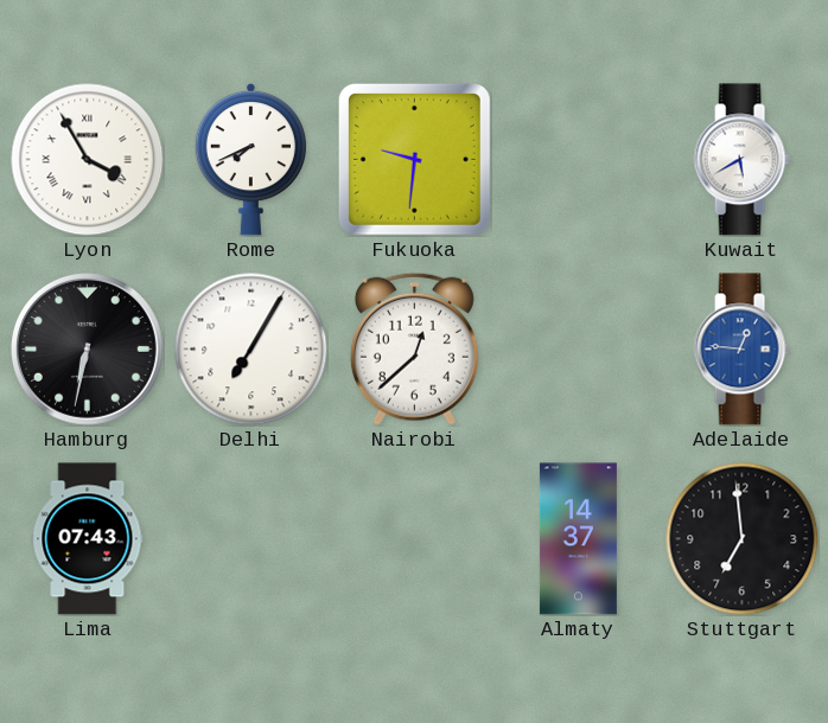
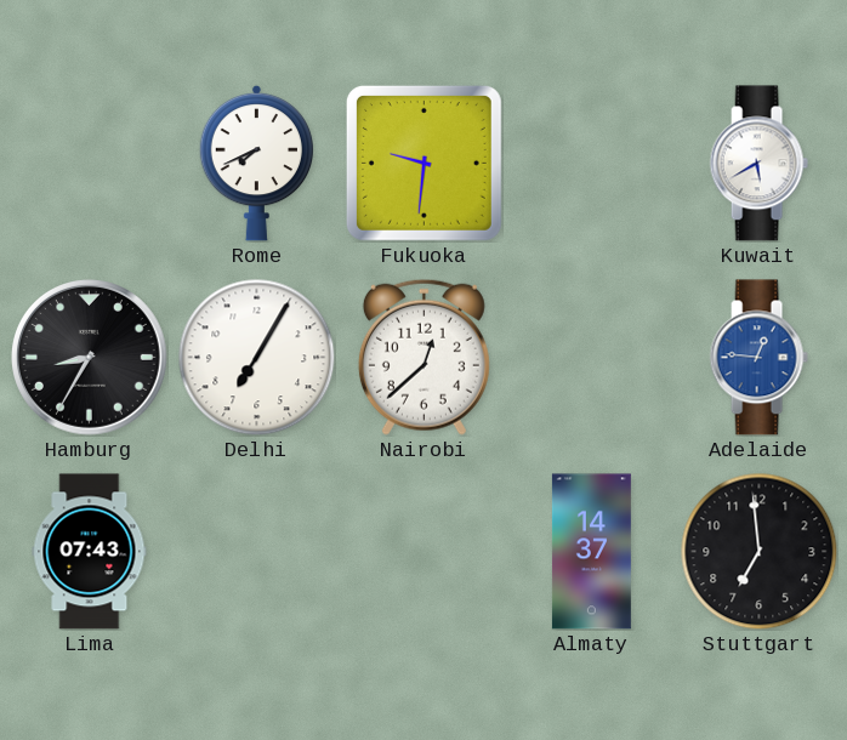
Lyon: 3:55 -> none
Hamburg: 6:32 -> 8:35
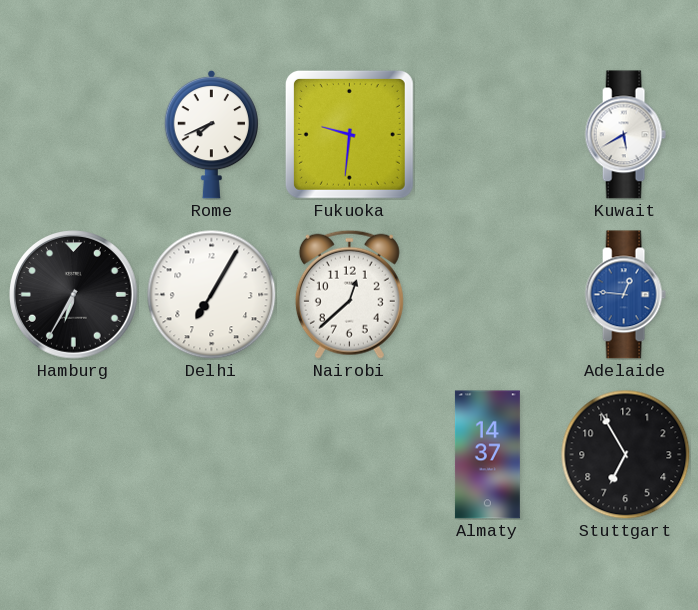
Hamburg: 8:35 -> 6:35
Lima: 07:43 -> none
Stuttgart: 6:59 -> 6:55
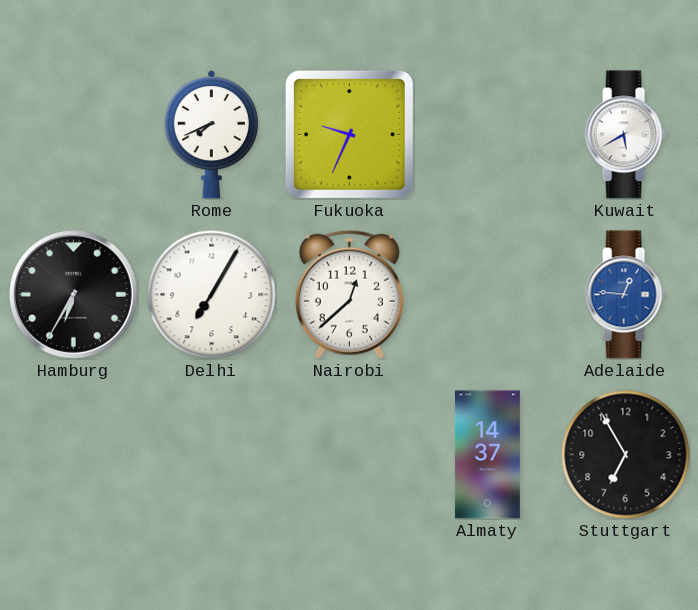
Fukuoka: 9:31 -> 9:34
